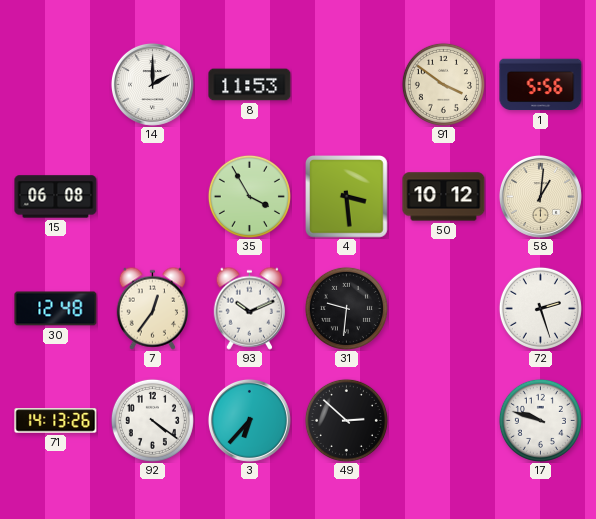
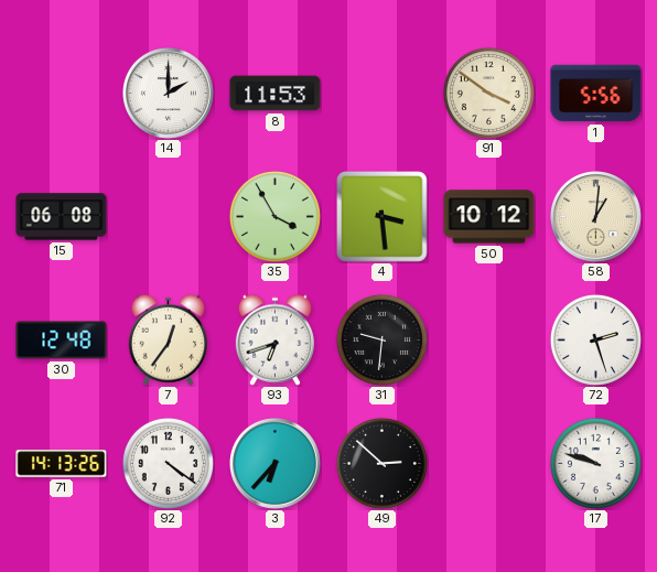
93: 10:11 -> 6:42
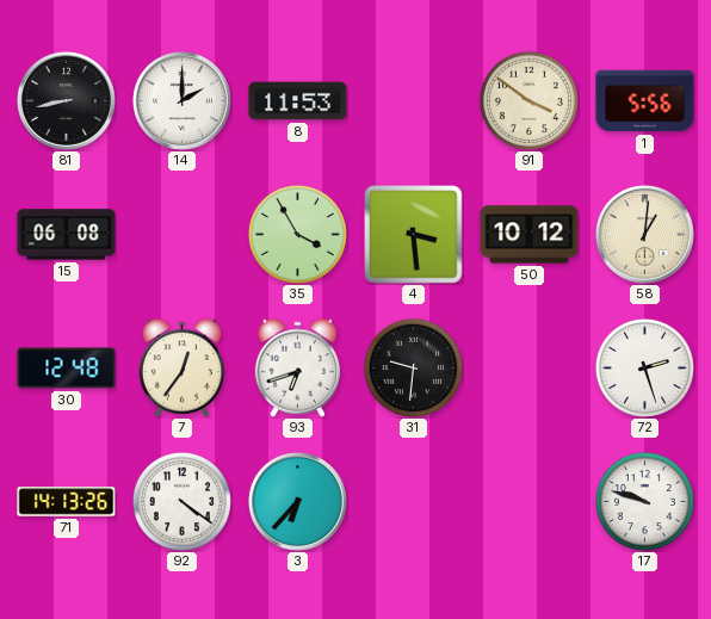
81: none -> 8:43
49: 2:52 -> none
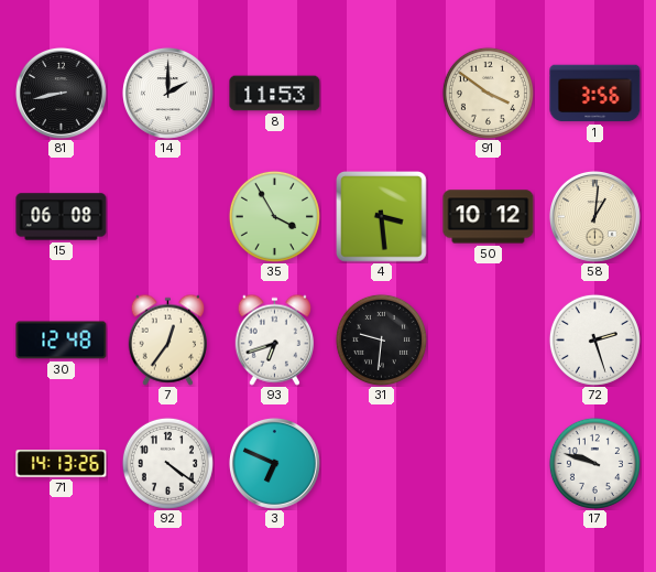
1: 5:56 -> 3:56
3: 6:37 -> 6:49
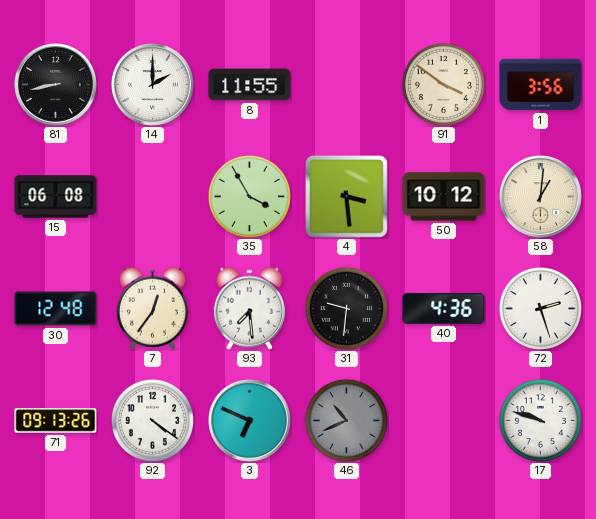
8: 11:53 -> 11:55
93: 6:42 -> 7:29
40: none -> 4:36
71: 14:13 -> 09:13
46: none -> 10:41
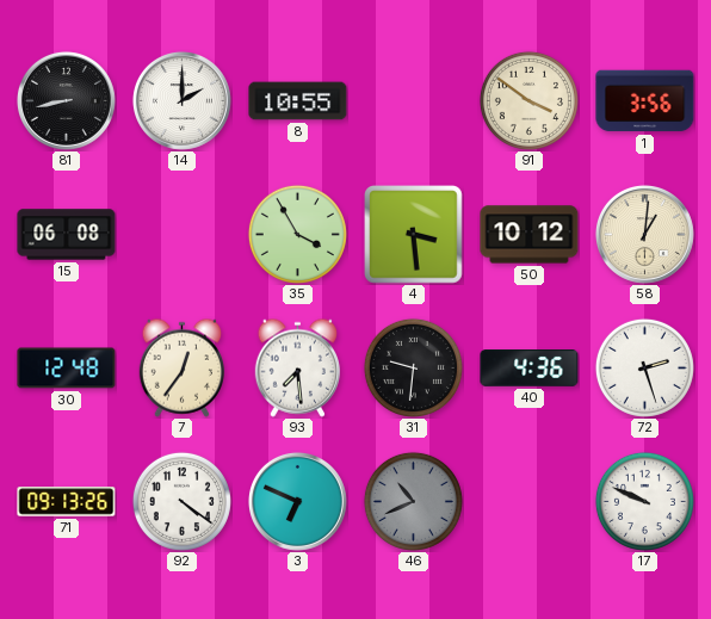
8: 11:55 -> 10:55
17: 9:48 -> 9:49
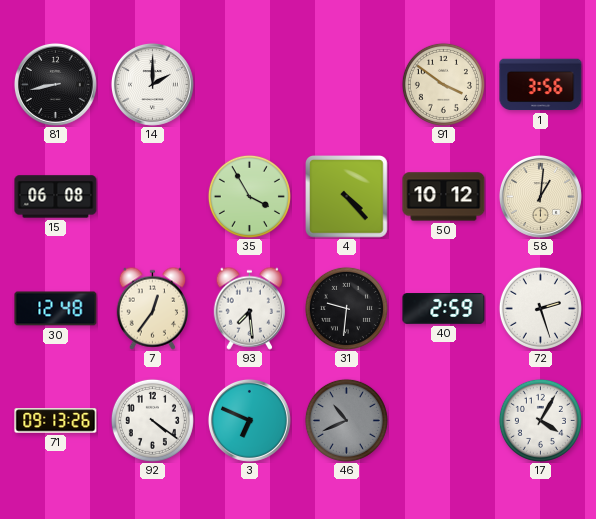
8: 10:55 -> none
4: 3:29 -> 4:23
40: 4:36 -> 2:59
17: 9:49 -> 4:05
